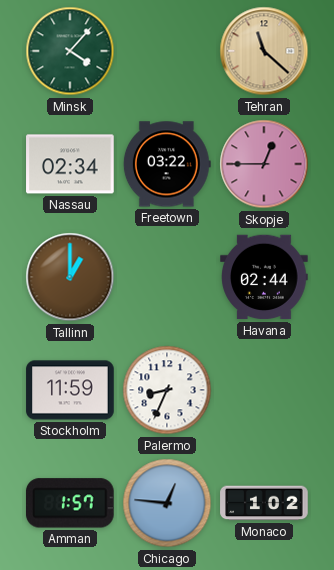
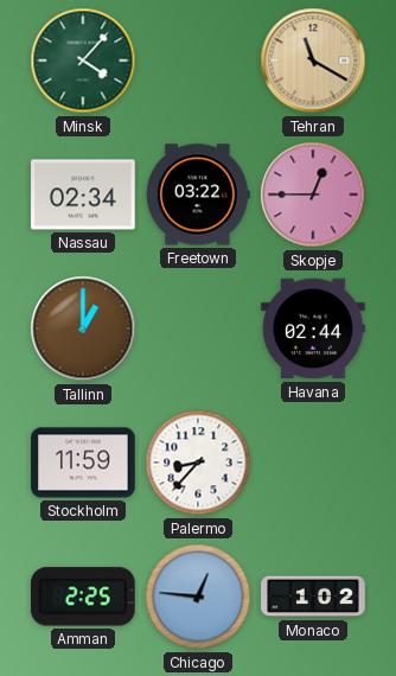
Tehran: 11:22 -> 11:20
Palermo: 8:34 -> 8:37
Amman: 1:57 -> 2:25
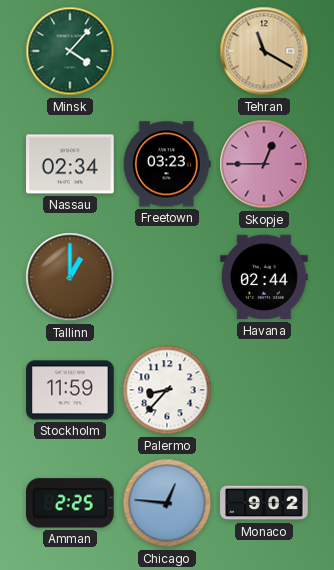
Freetown: 03:22 -> 03:23
Monaco: 1:02 -> 9:02
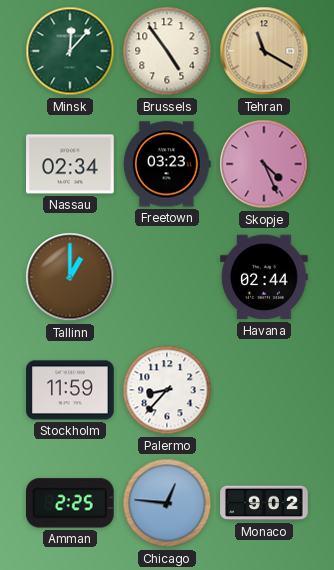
Minsk: 4:07 -> 12:07
Brussels: none -> 4:54
Skopje: 12:45 -> 4:26
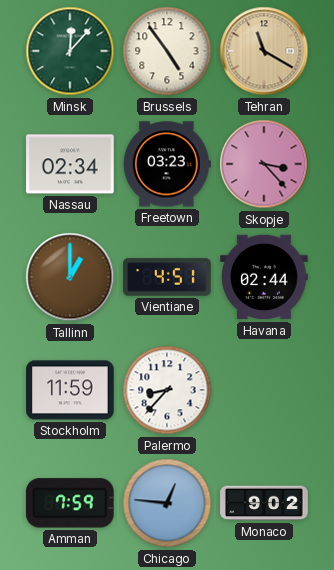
Skopje: 4:26 -> 3:23
Vientiane: none -> 4:51
Amman: 2:25 -> 7:59
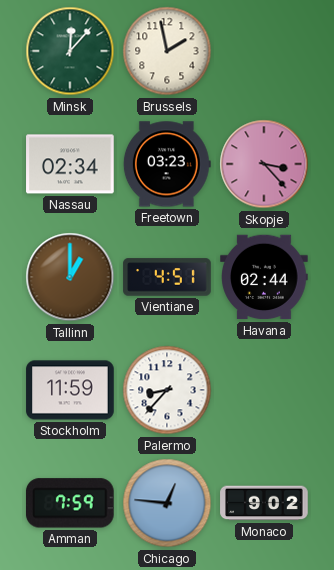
Brussels: 4:54 -> 1:58
Tehran: 11:20 -> none
